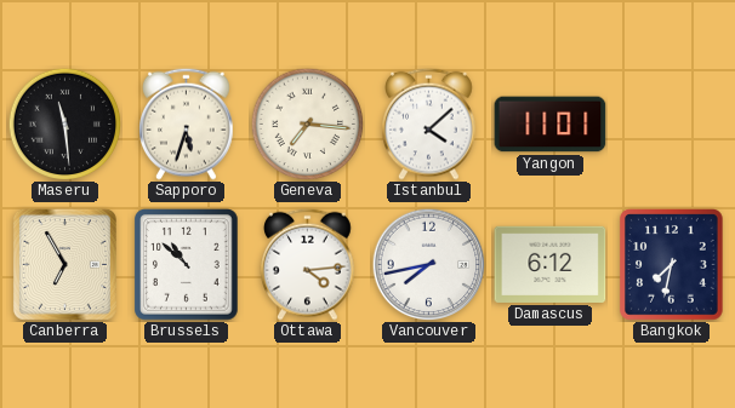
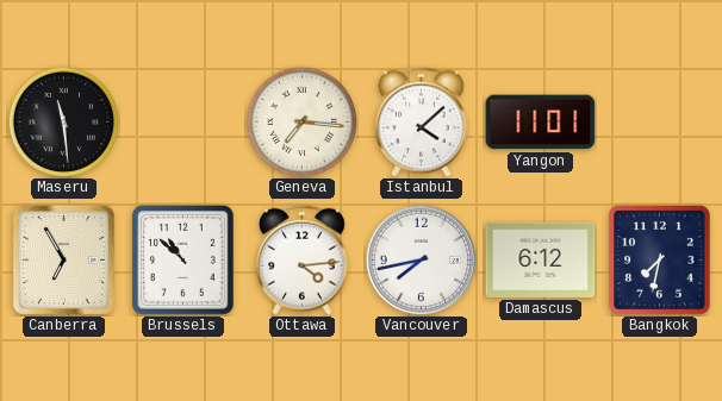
Sapporo: 5:33 -> none
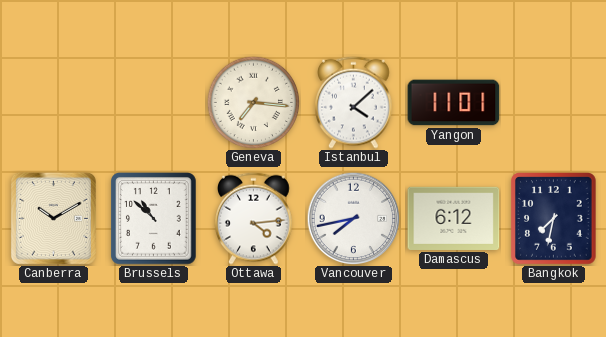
Maseru: 11:29 -> none
Canberra: 6:55 -> 10:10
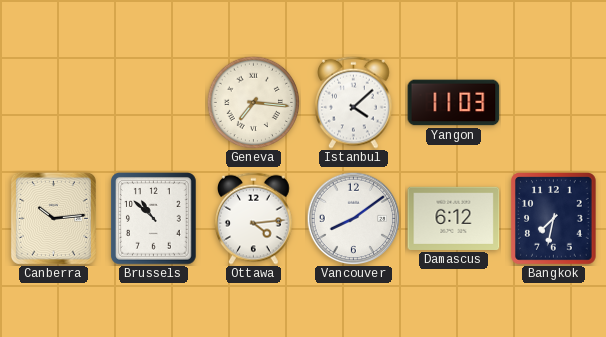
Yangon: 11:01 -> 11:03
Canberra: 10:10 -> 10:14
Vancouver: 7:43 -> 8:09
